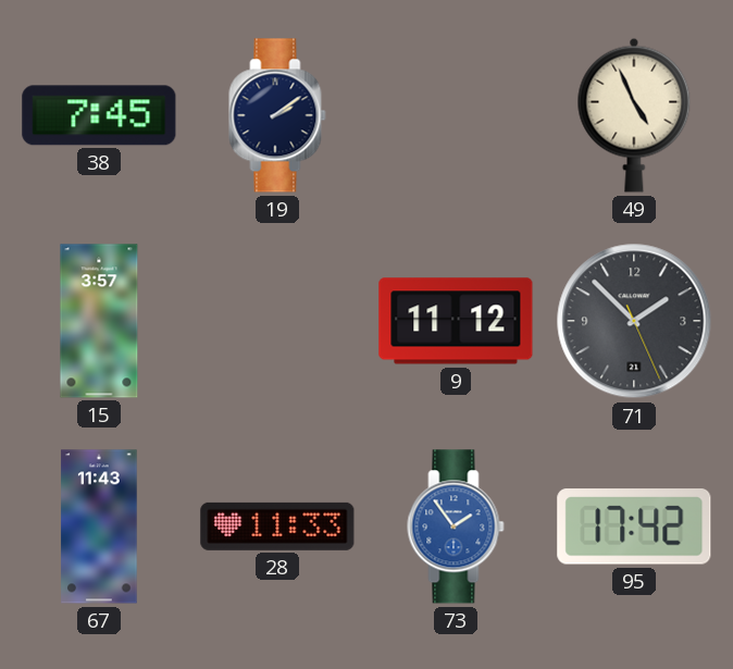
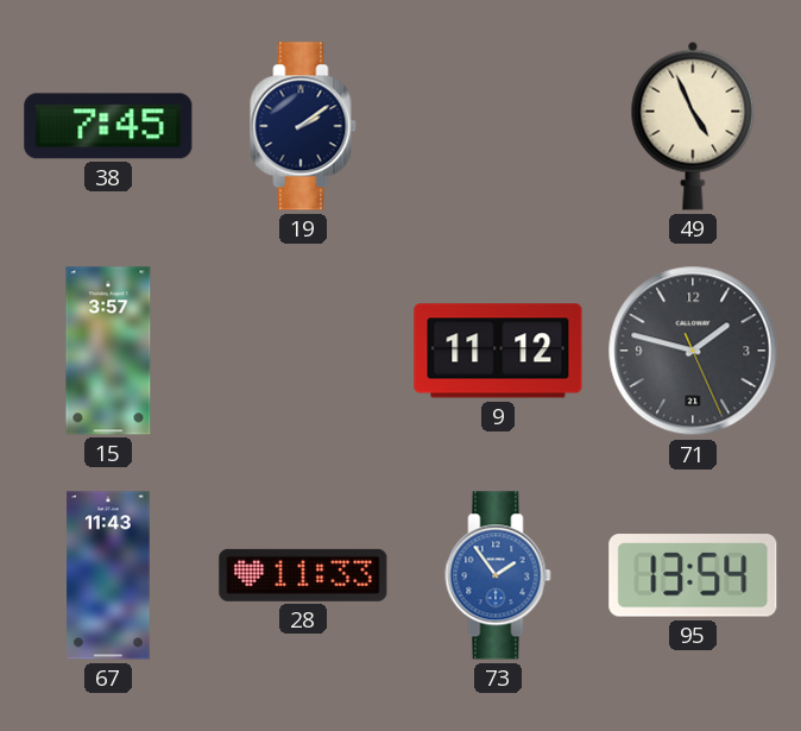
71: 1:52 -> 1:47
95: 17:42 -> 13:54
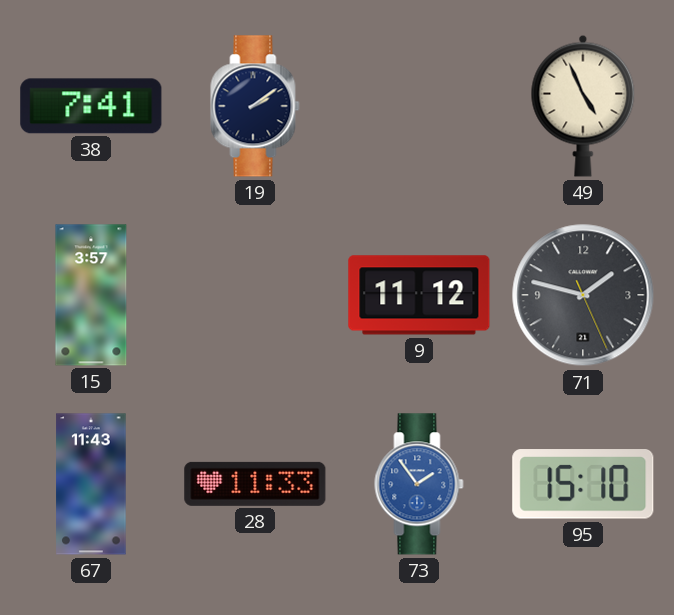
38: 7:45 -> 7:41
95: 13:54 -> 15:10
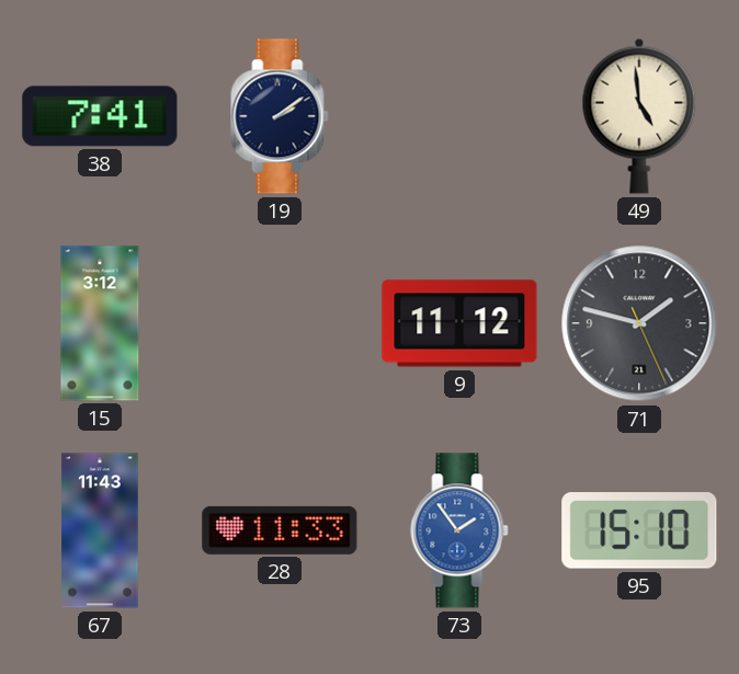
49: 4:56 -> 4:59
15: 3:57 -> 3:12
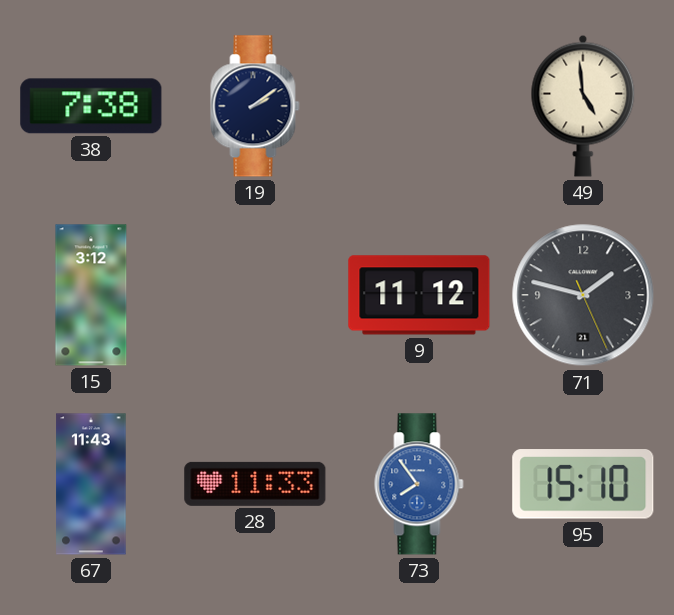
38: 7:41 -> 7:38
73: 1:54 -> 7:54
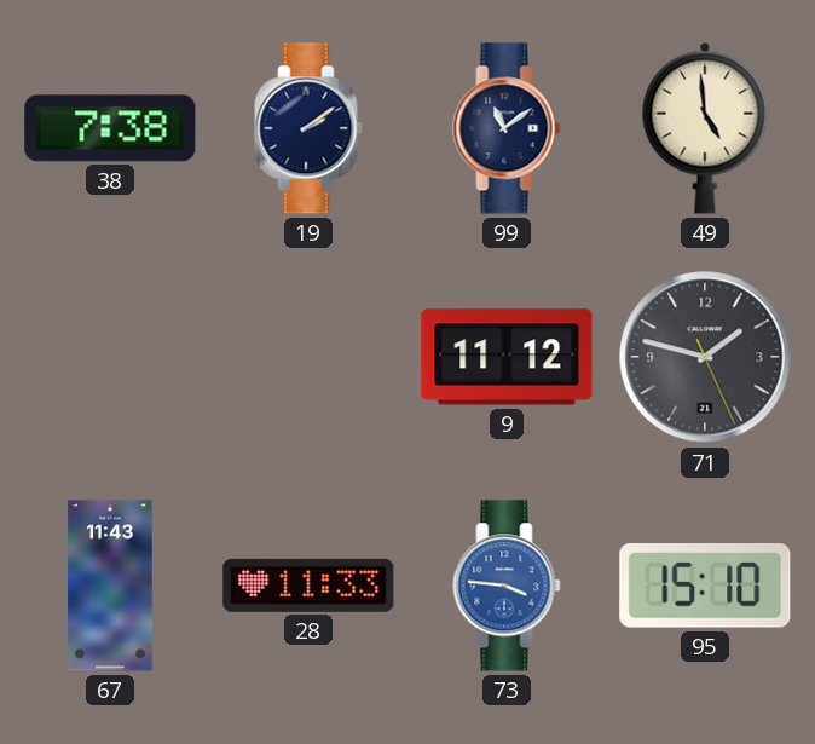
99: none -> 11:09
15: 3:12 -> none
73: 7:54 -> 3:46
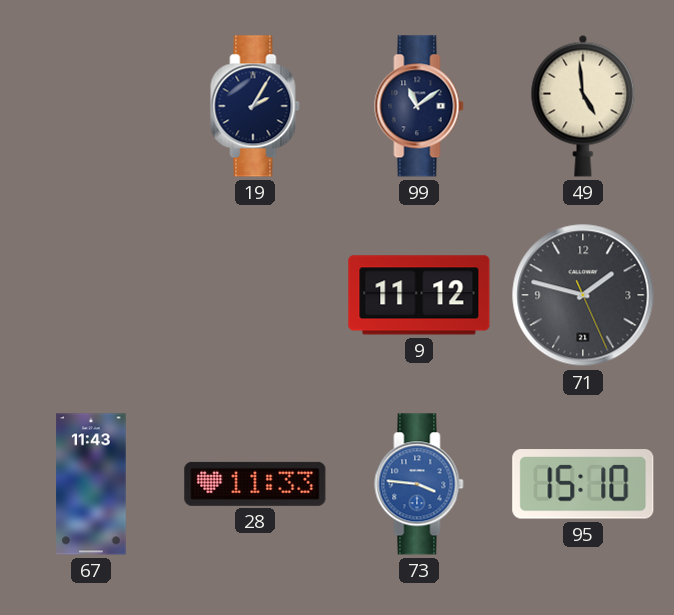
38: 7:38 -> none
19: 2:09 -> 2:05
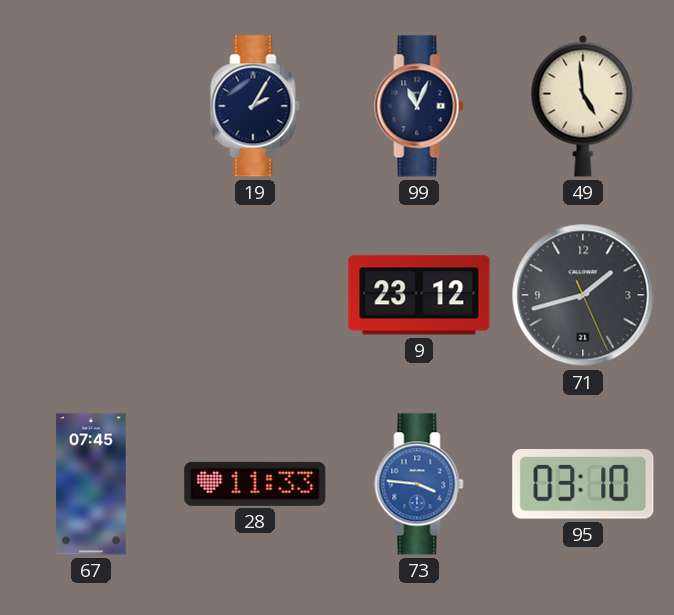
99: 11:09 -> 11:04
9: 11:12 -> 23:12
71: 1:47 -> 1:42
67: 11:43 -> 07:45
95: 15:10 -> 03:10
